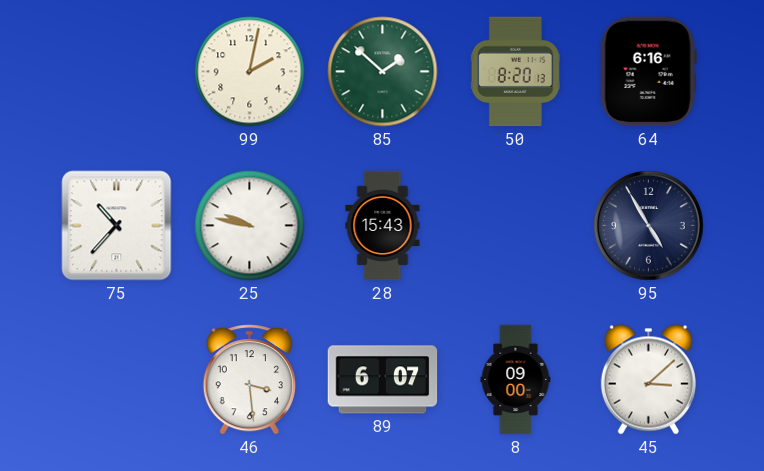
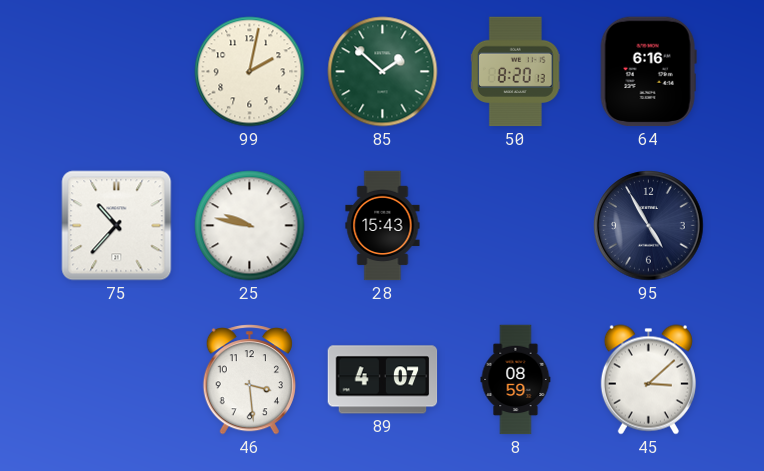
89: 6:07 -> 4:07
8: 09:00 -> 08:59
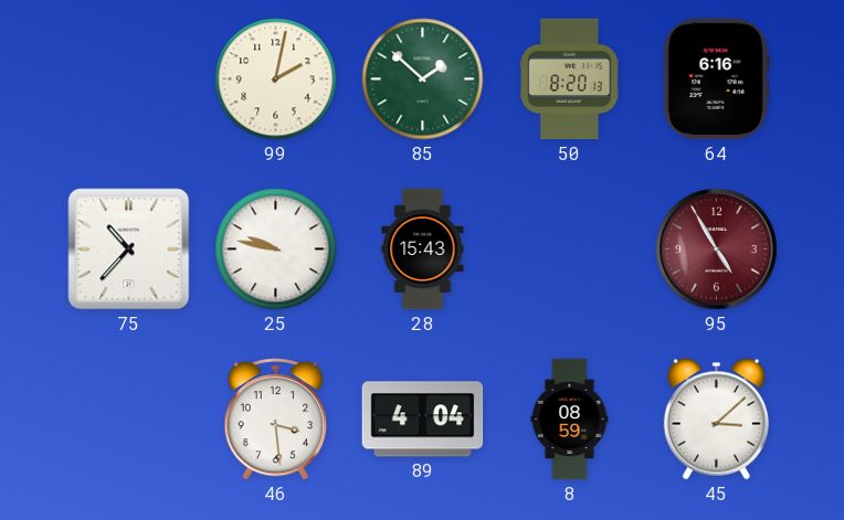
95 dial: navy -> burgundy
89: 4:07 -> 4:04
